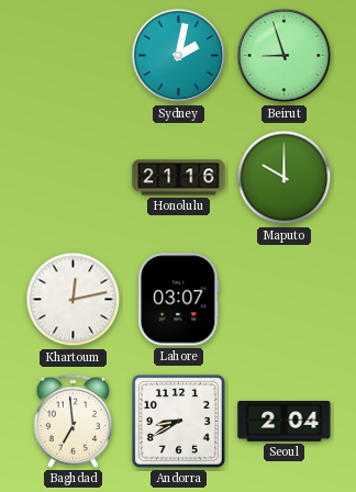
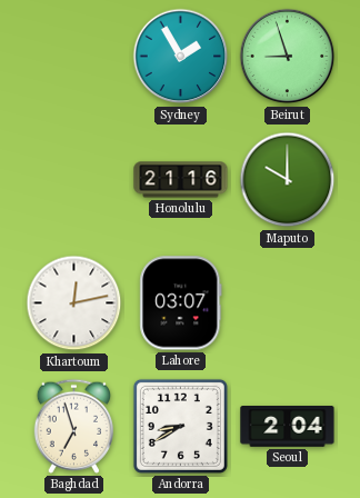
Sydney: 2:02 -> 1:55
Baghdad: 6:59 -> 6:57
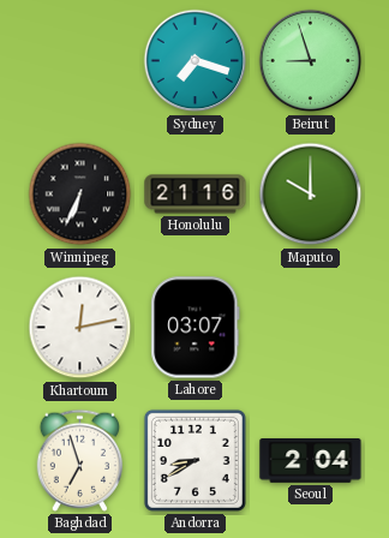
Sydney: 1:55 -> 7:18
Winnipeg: none -> 6:34
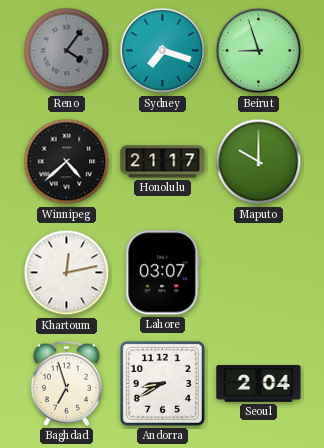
Reno: none -> 4:06
Winnipeg: 6:34 -> 4:38
Honolulu: 21:16 -> 21:17
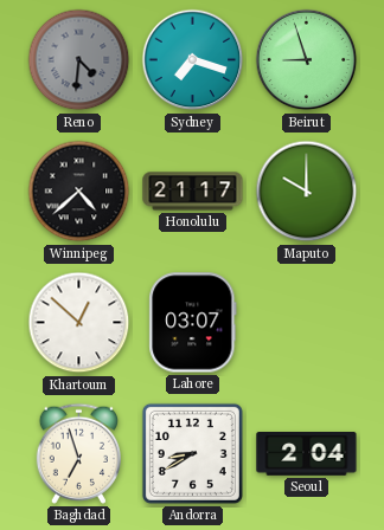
Reno: 4:06 -> 4:31
Khartoum: 12:13 -> 12:52
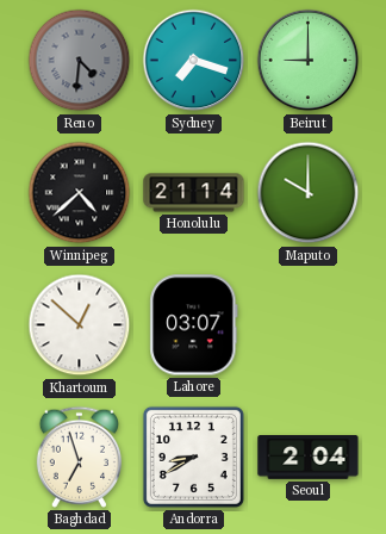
Beirut: 8:57 -> 9:00
Honolulu: 21:17 -> 21:14
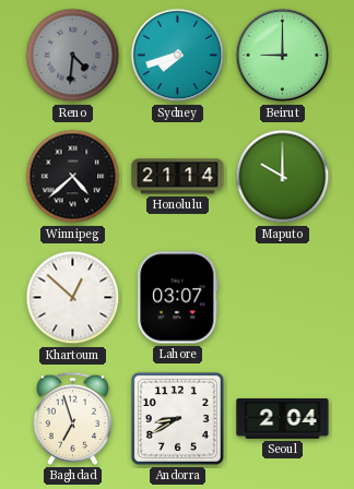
Sydney: 7:18 -> 7:42
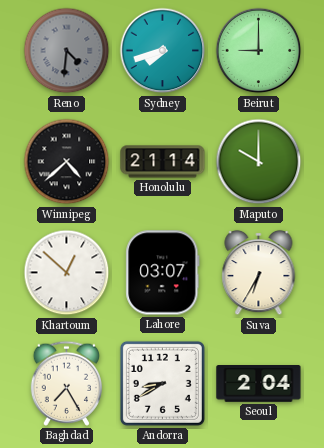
Suva: none -> 6:35
Baghdad: 6:57 -> 7:25
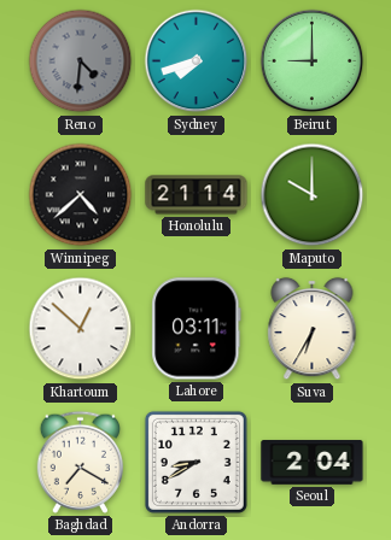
Lahore: 03:07 -> 03:11
Baghdad: 7:25 -> 7:20
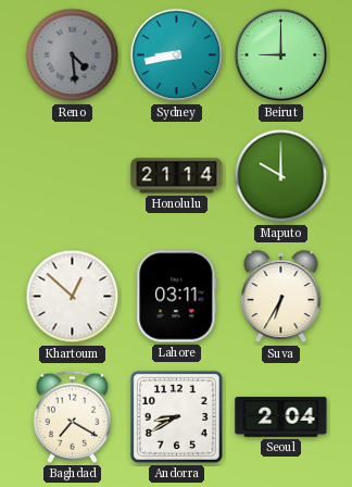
Reno: 4:31 -> 4:29
Sydney: 7:42 -> 8:43
Winnipeg: 4:38 -> none
